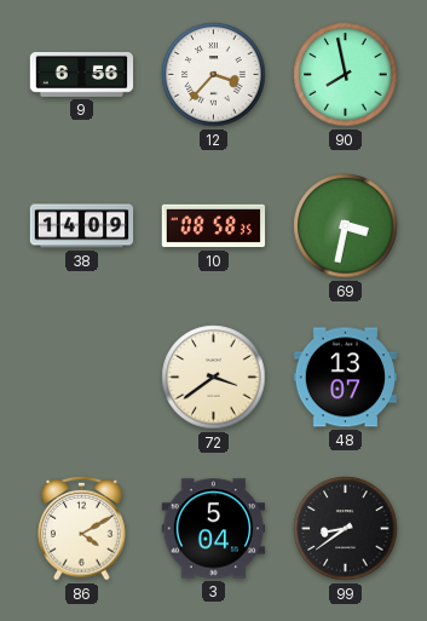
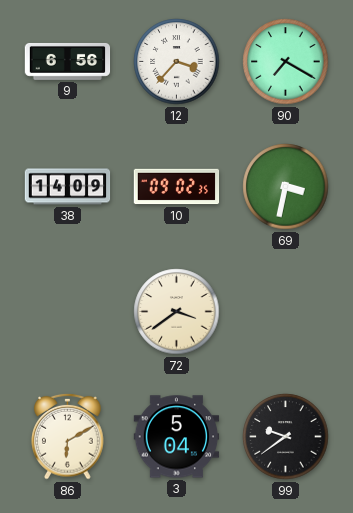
90: 7:58 -> 7:20
10: 08:58 -> 09:02
48: 13:07 -> none
86: 4:10 -> 6:10
99: 8:39 -> 9:39
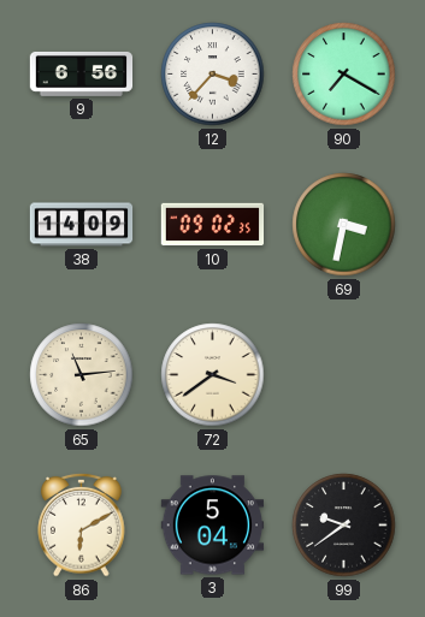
65: none -> 11:14
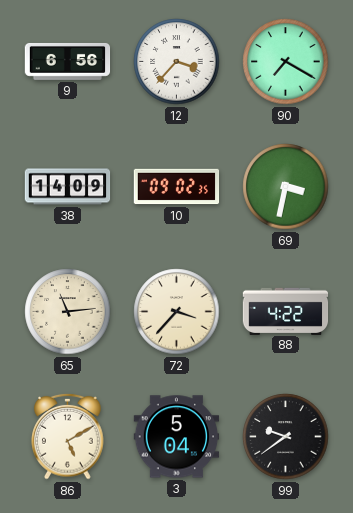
72: 3:39 -> 3:37
88: none -> 4:22
86: 6:10 -> 5:10
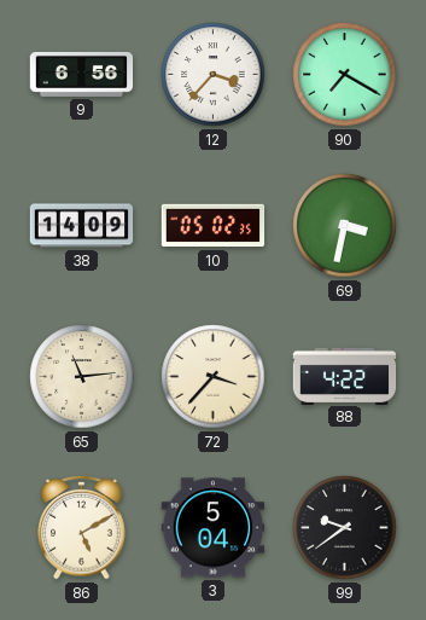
10: 09:02 -> 05:02
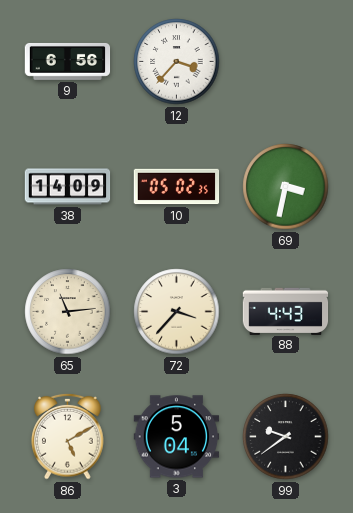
90: 7:20 -> none
88: 4:22 -> 4:43
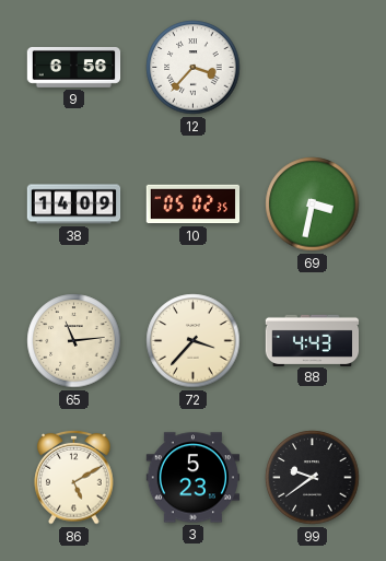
3: 5:04 -> 5:23
